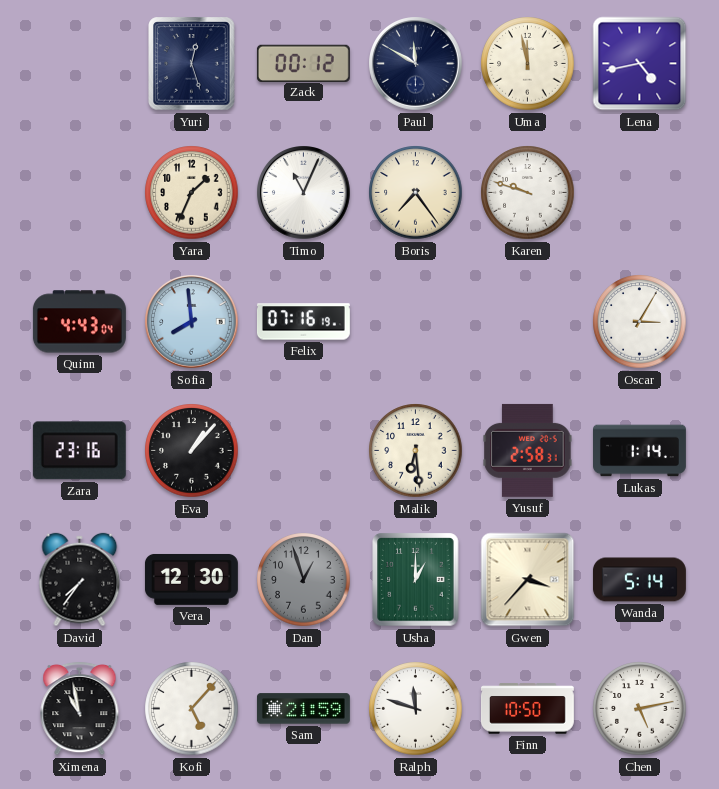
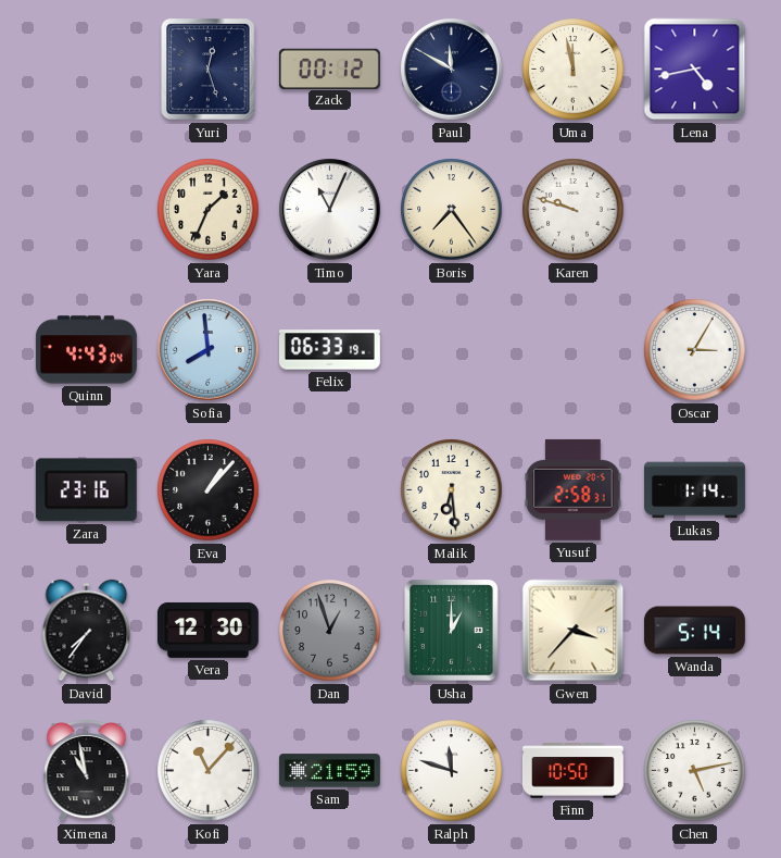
Felix: 07:16 -> 06:33
Kofi: 5:07 -> 11:07
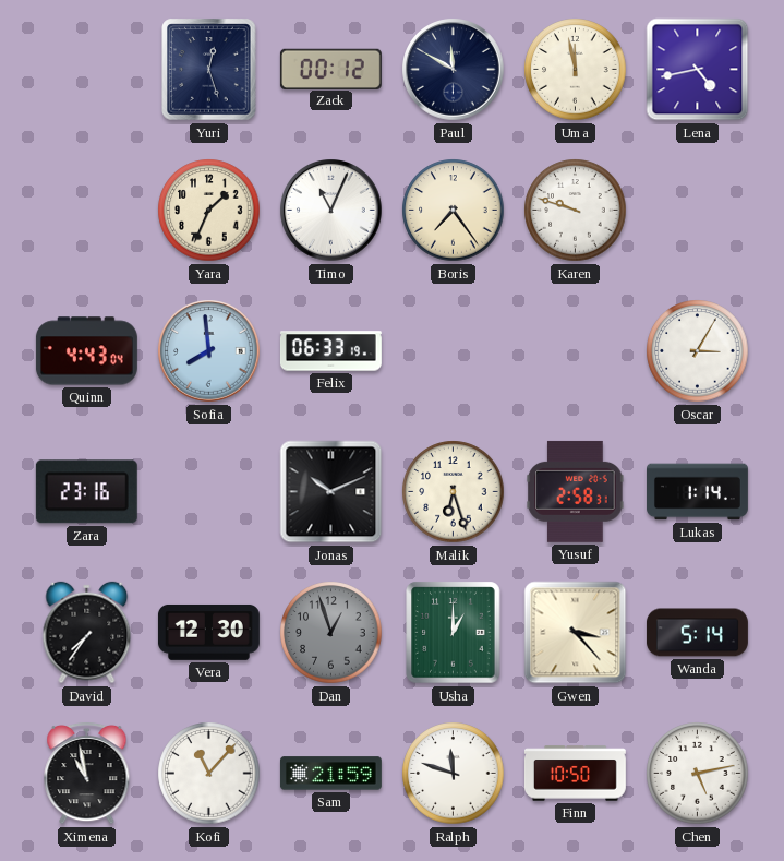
Eva: 1:07 -> none
Jonas: none -> 10:11
Malik: 6:29 -> 6:27
Gwen: 3:37 -> 3:23
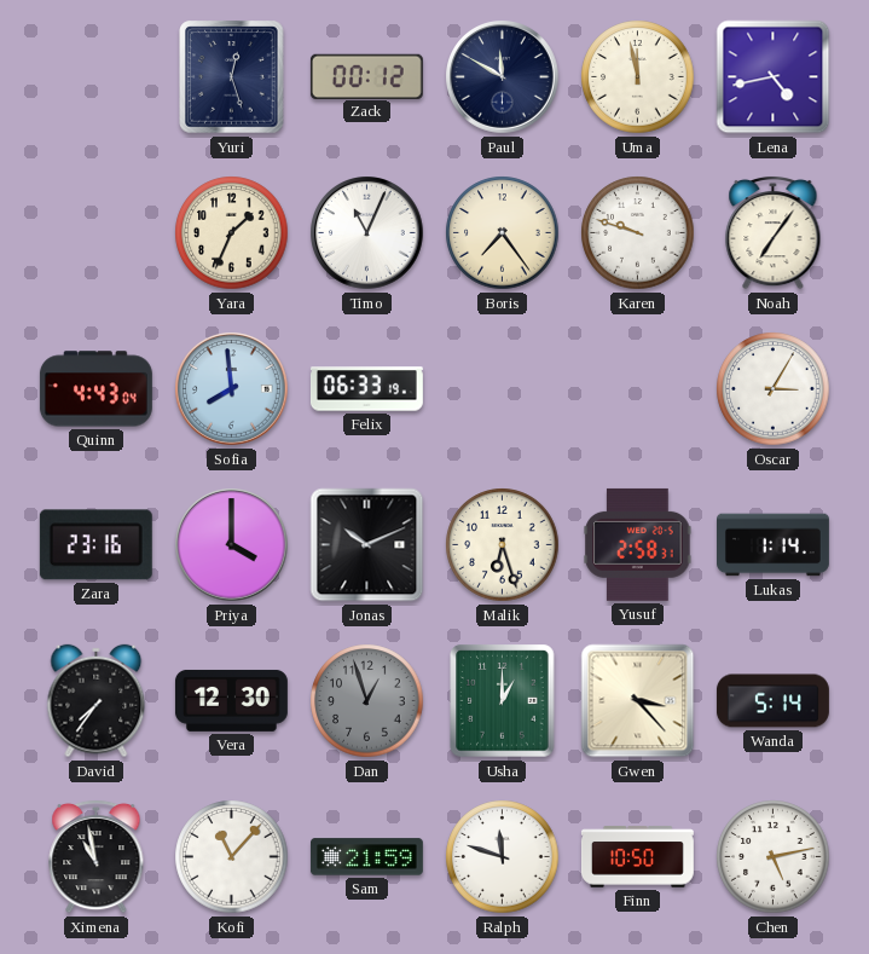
Noah: none -> 7:06
Priya: none -> 4:00
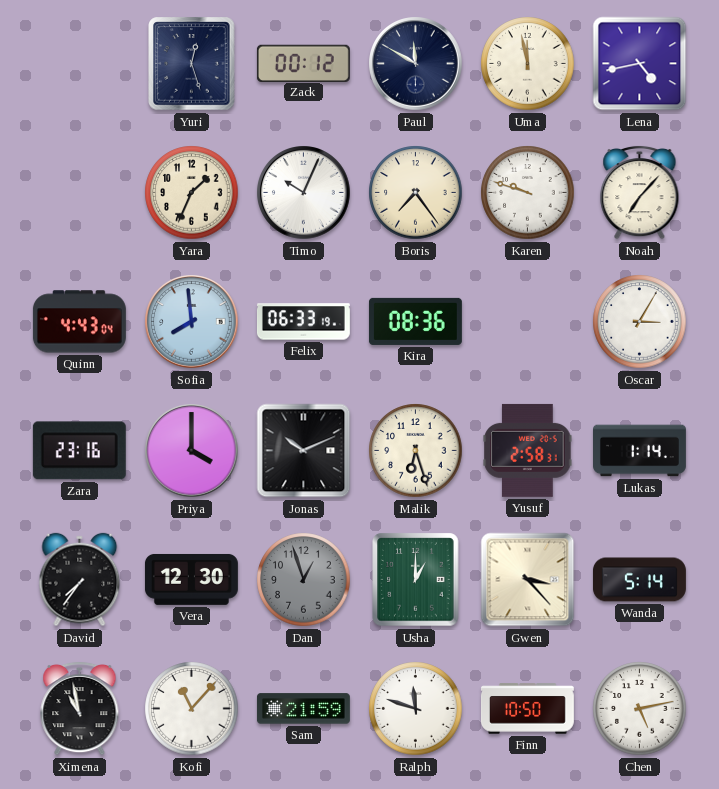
Timo: 11:04 -> 10:04
Noah: 7:06 -> 7:07
Kira: none -> 08:36
